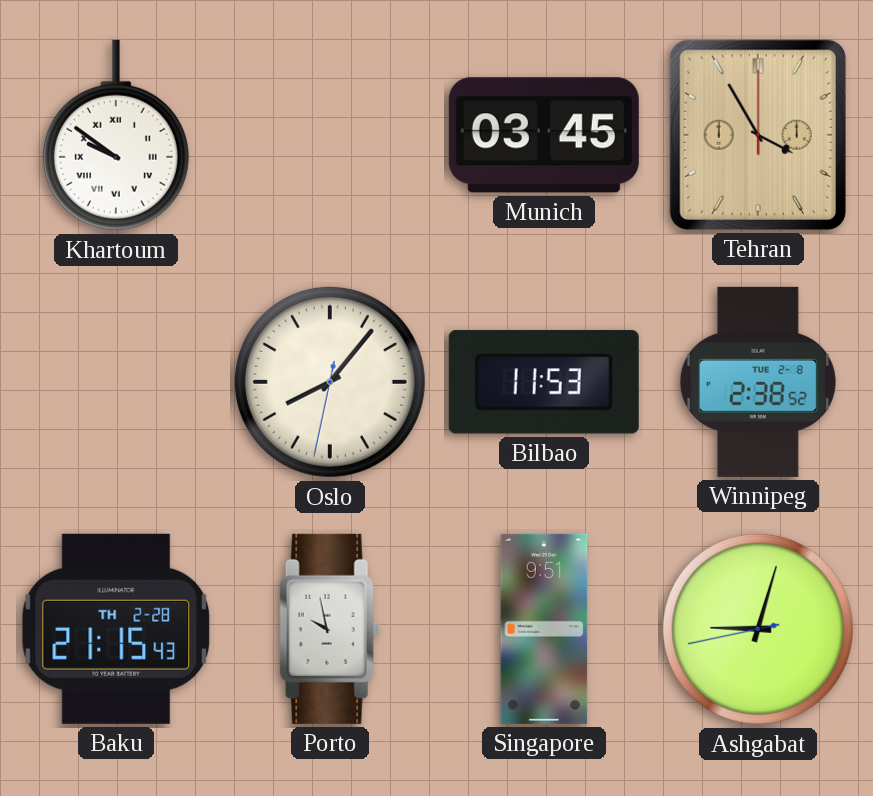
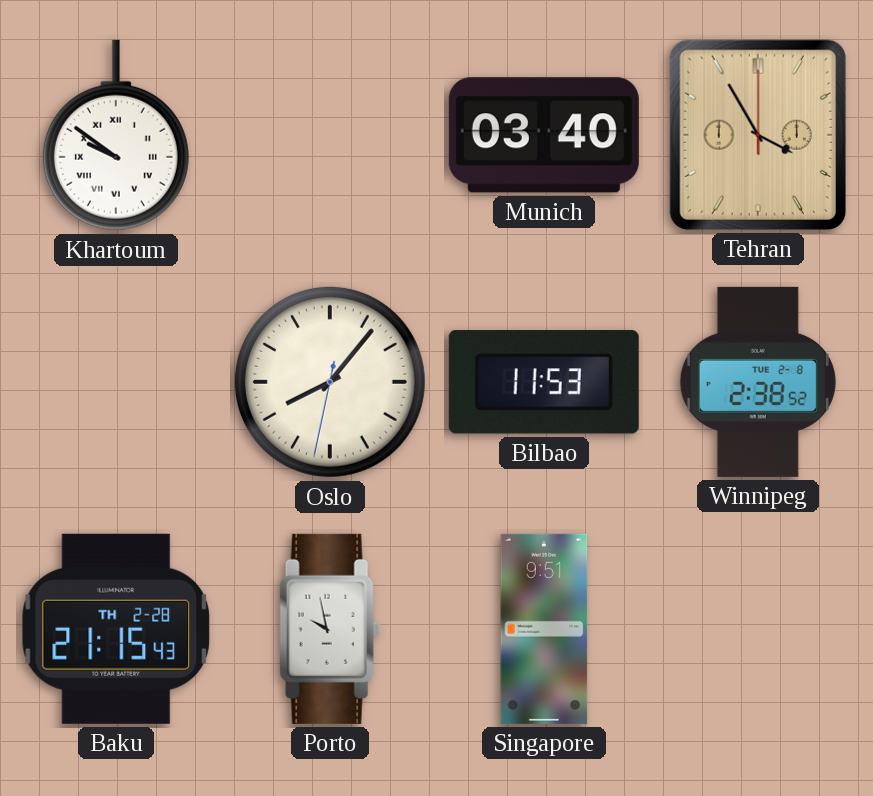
Munich: 03:45 -> 03:40
Ashgabat: 9:02 -> none
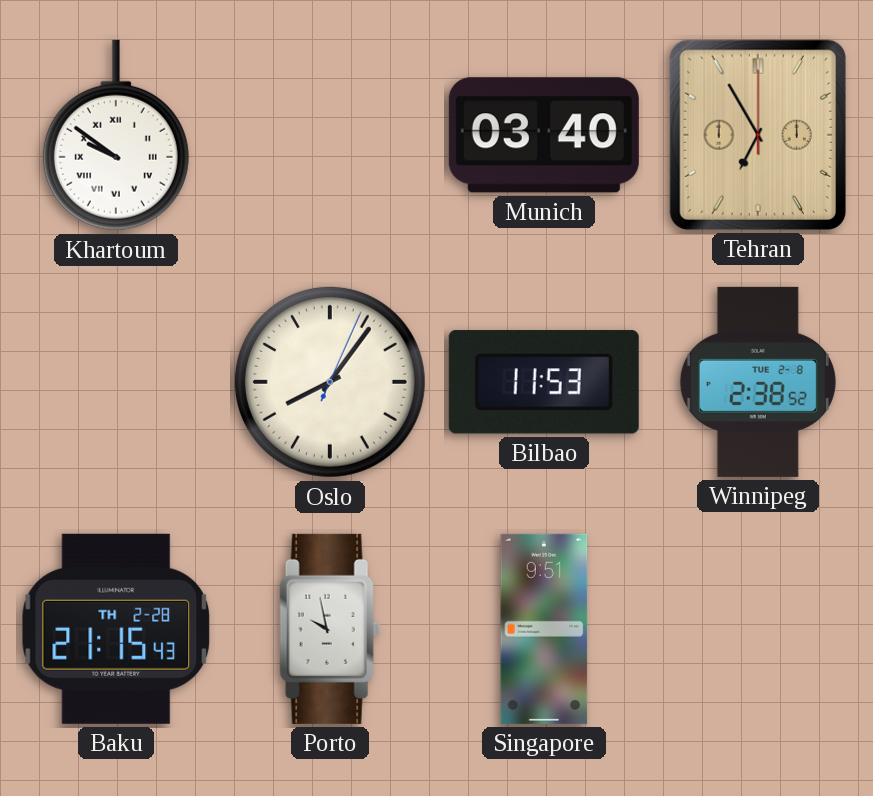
Tehran: 3:55 -> 6:55
Oslo: 8:06:32 -> 8:06:04
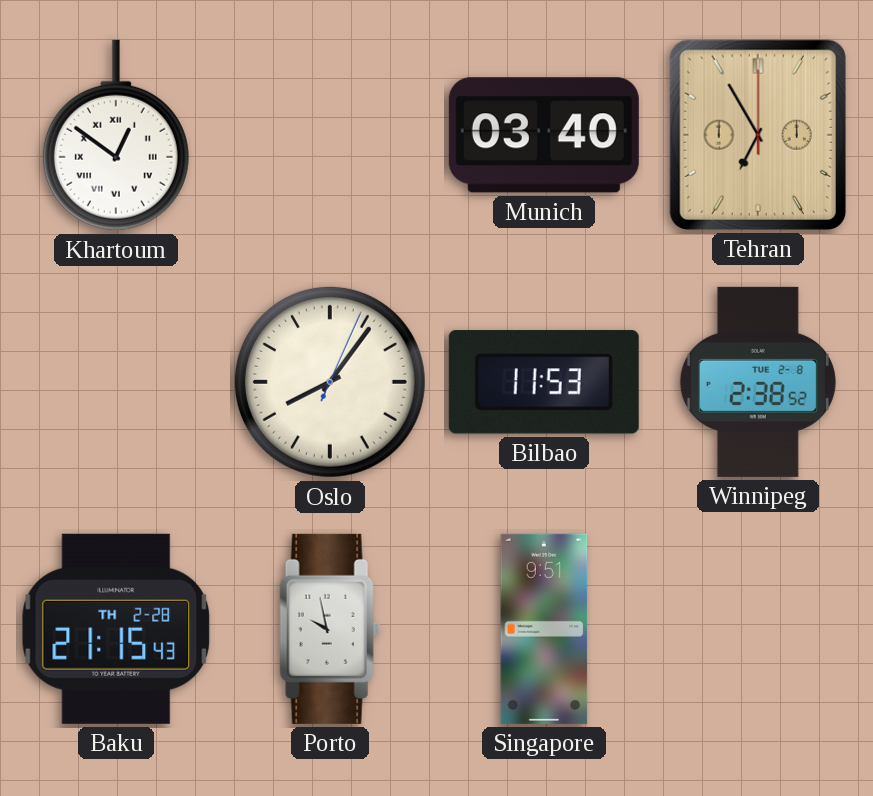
Khartoum: 9:51 -> 12:51
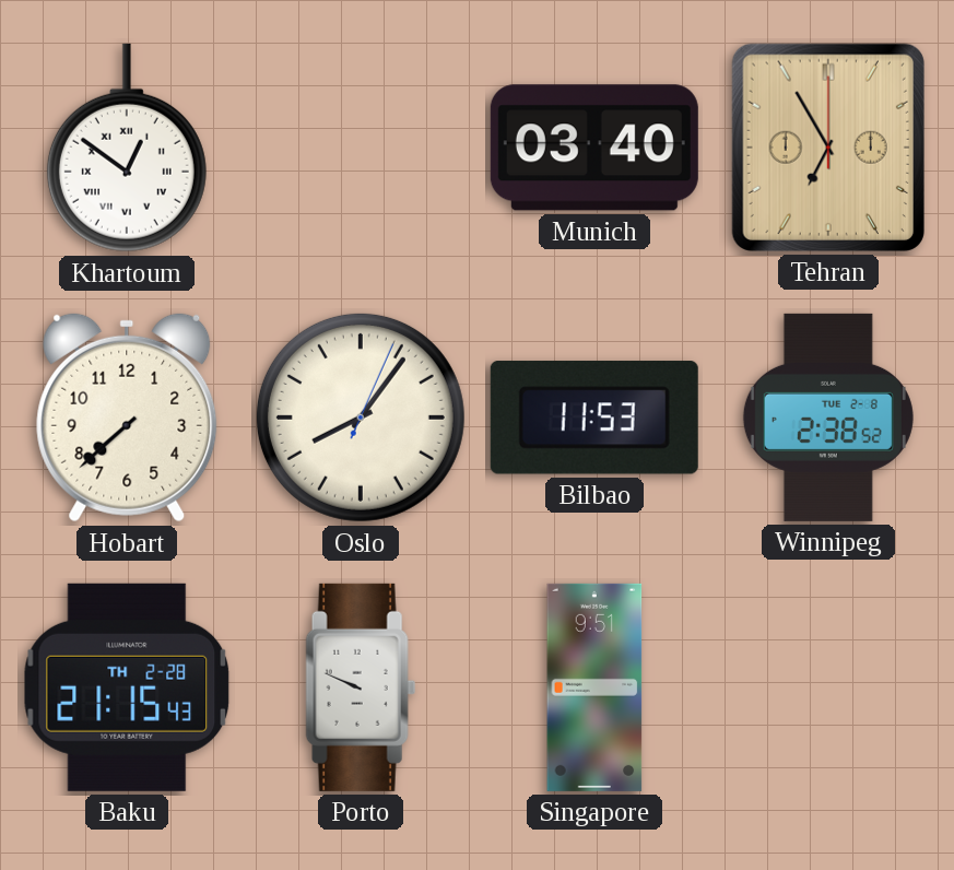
Hobart: none -> 7:38
Porto: 9:58 -> 9:49
